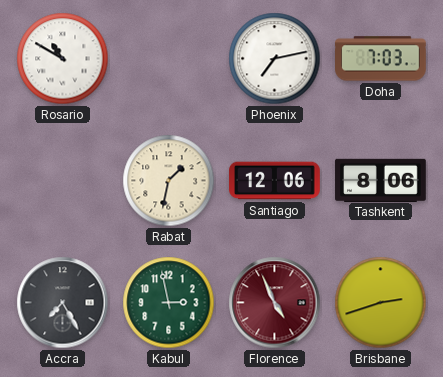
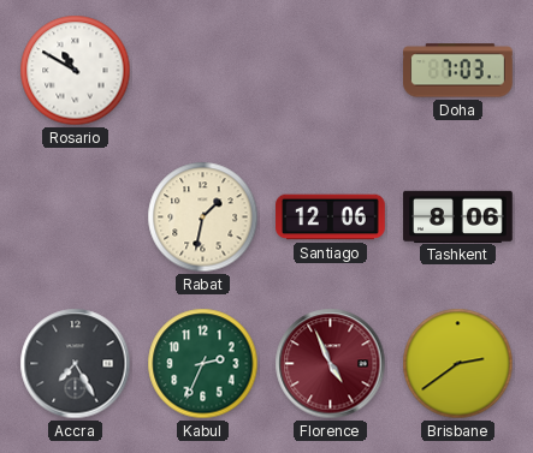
Phoenix: 7:13 -> none
Kabul: 2:58 -> 2:34
Brisbane: 2:42 -> 2:39
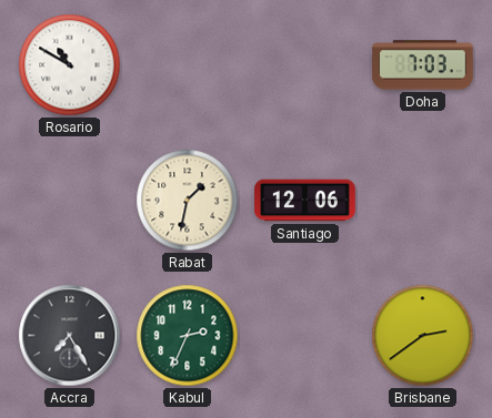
Tashkent: 8:06 -> none
Florence: 4:56 -> none
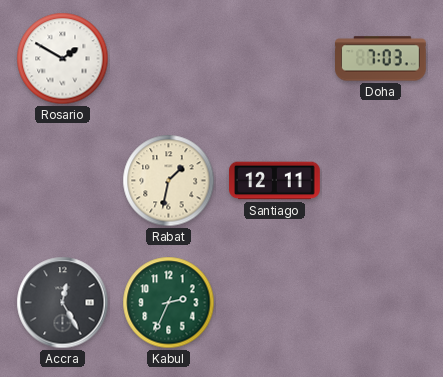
Rosario: 10:50 -> 1:50
Santiago: 12:06 -> 12:11
Accra: 7:25 -> 12:25
Brisbane: 2:39 -> none
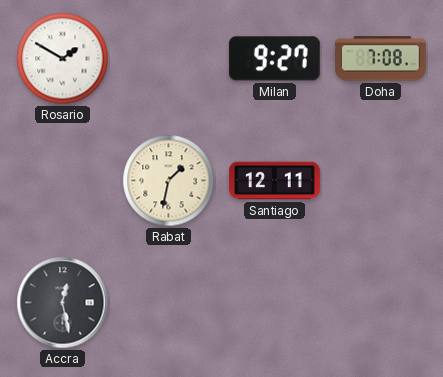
Milan: none -> 9:27
Doha: 7:03 -> 7:08
Accra: 12:25 -> 12:28
Kabul: 2:34 -> none
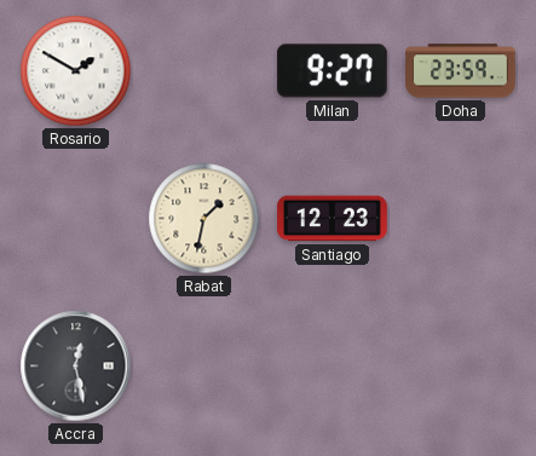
Doha: 7:08 -> 23:59
Santiago: 12:11 -> 12:23
